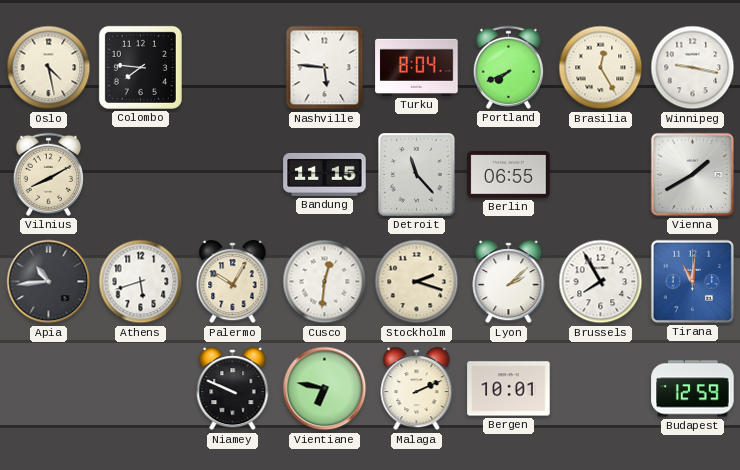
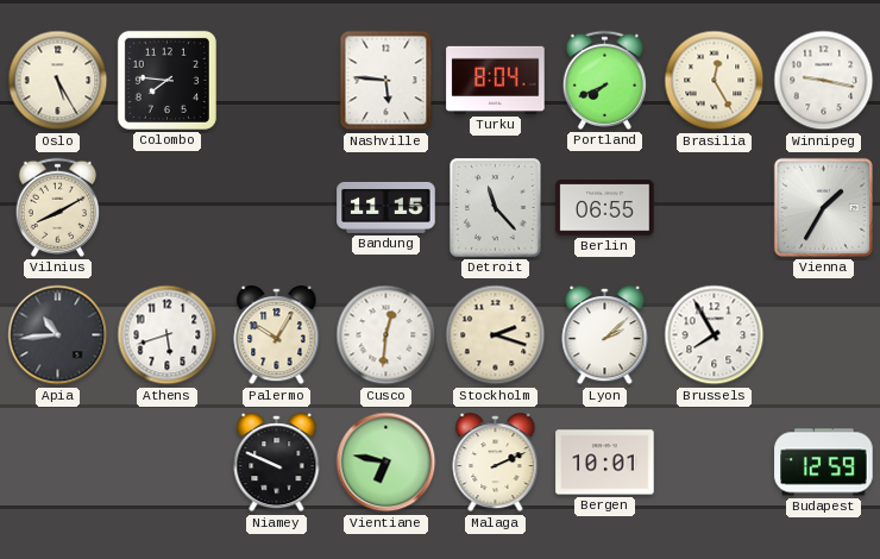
Oslo: 4:28 -> 5:25
Vienna: 1:40 -> 1:35
Tirana: 11:01 -> none
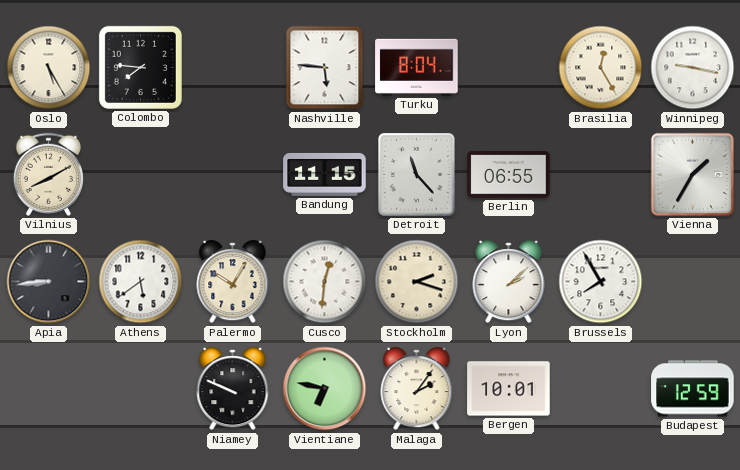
Portland: 7:41 -> none
Apia: 10:44 -> 8:44
Athens: 5:42 -> 5:39
Malaga: 2:11 -> 2:06
